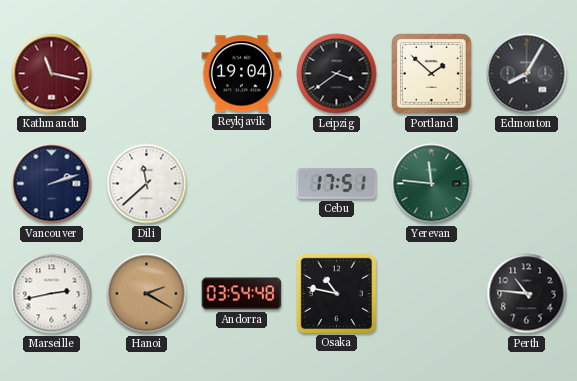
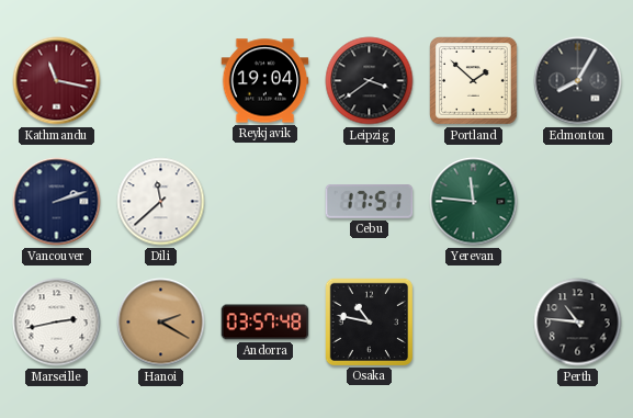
Andorra: 03:54 -> 03:57
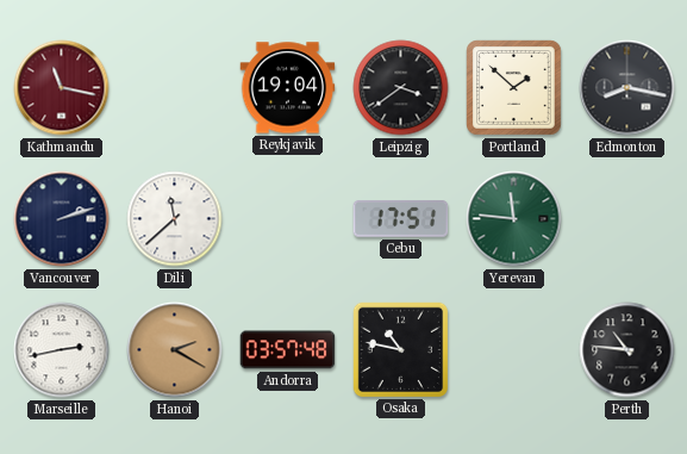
Edmonton: 8:05 -> 8:17
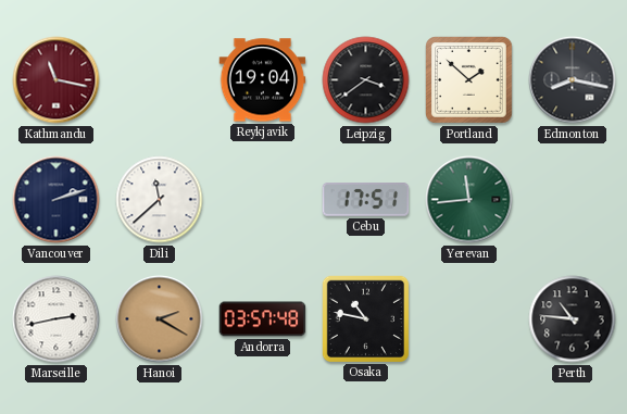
Yerevan: 11:46 -> 11:44
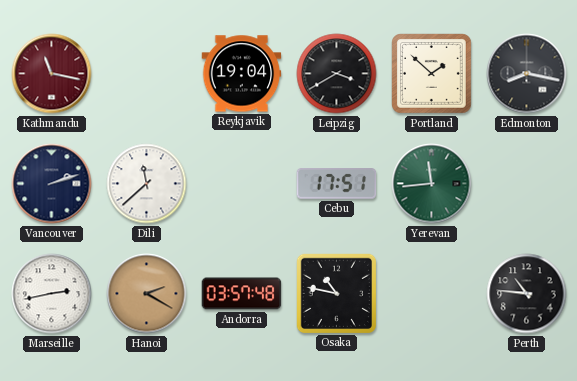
Leipzig: 3:39 -> 3:40
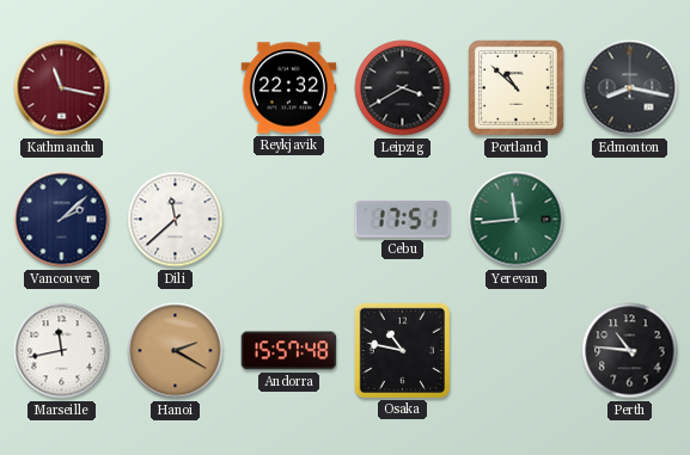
Reykjavik: 19:04 -> 22:32
Portland: 1:52 -> 10:52
Vancouver: 2:12 -> 2:08
Marseille: 2:43 -> 11:43
Andorra: 03:57 -> 15:57
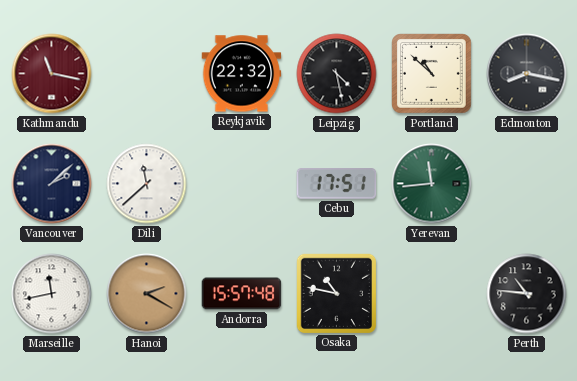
Leipzig: 3:40 -> 4:28
